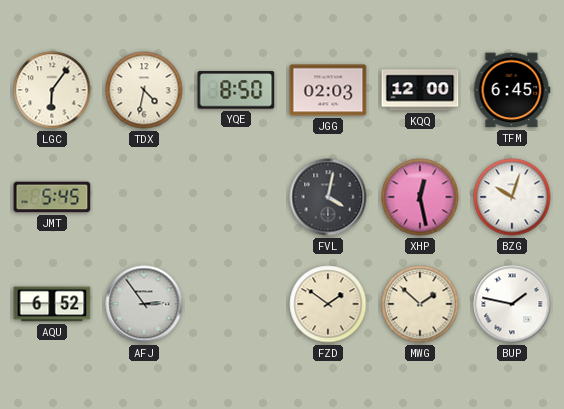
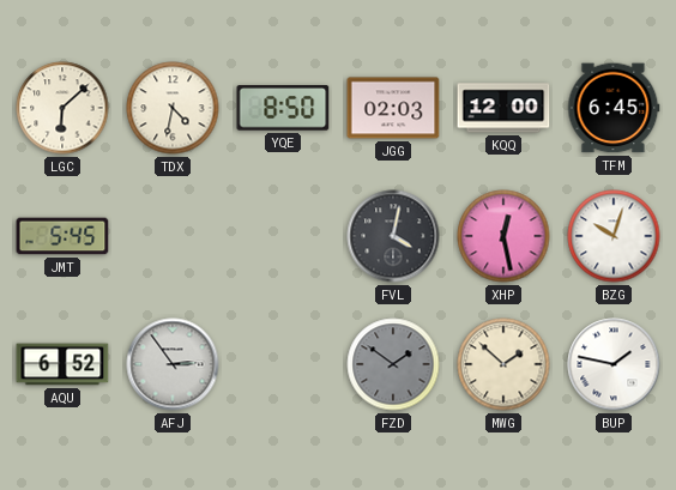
LGC: 6:06 -> 6:08
FZD dial: cream -> grey
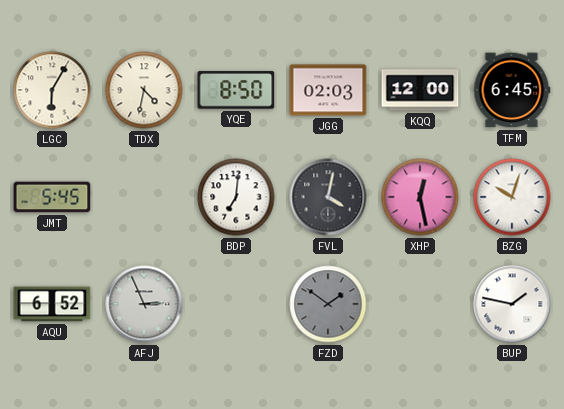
LGC: 6:08 -> 6:05
BDP: none -> 7:01
AFJ: 2:54 -> 2:56
MWG: 1:52 -> none
